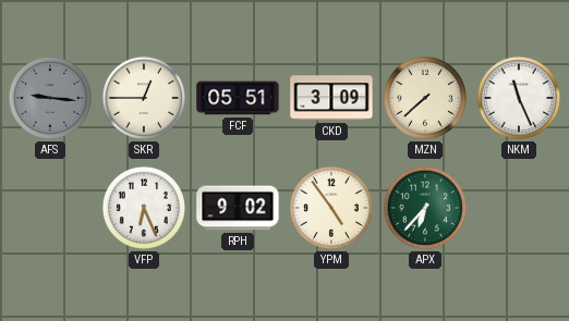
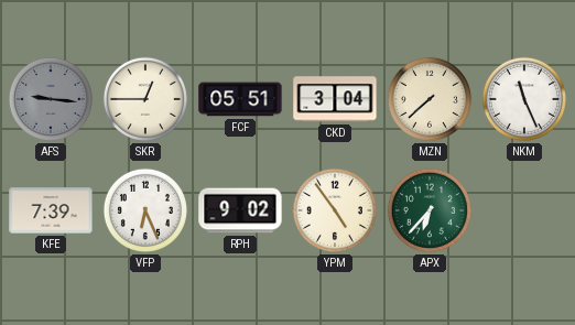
CKD: 3:09 -> 3:04
KFE: none -> 7:39
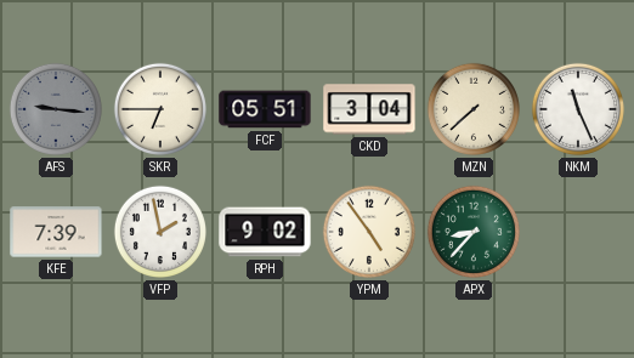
SKR: 12:45 -> 6:45
VFP: 6:26 -> 1:58
APX: 6:37 -> 8:37
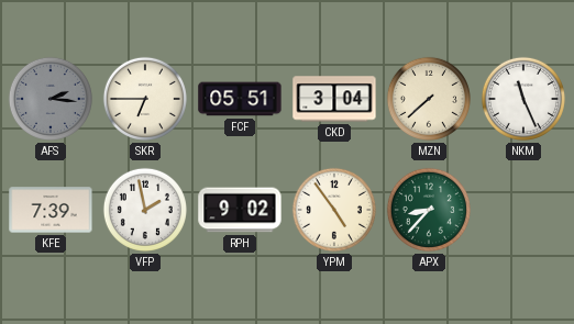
AFS: 9:16 -> 2:16
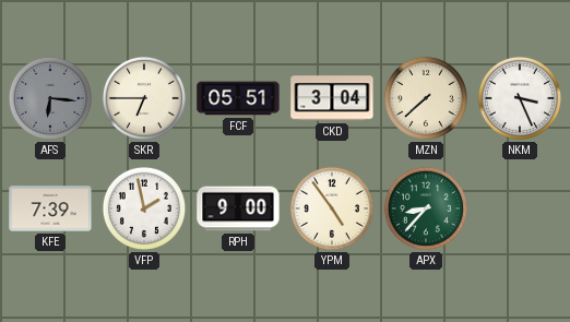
AFS: 2:16 -> 6:16
NKM: 11:26 -> 3:26
RPH: 9:02 -> 9:00
